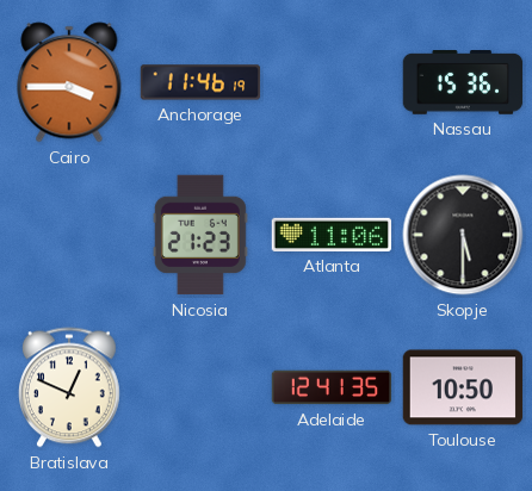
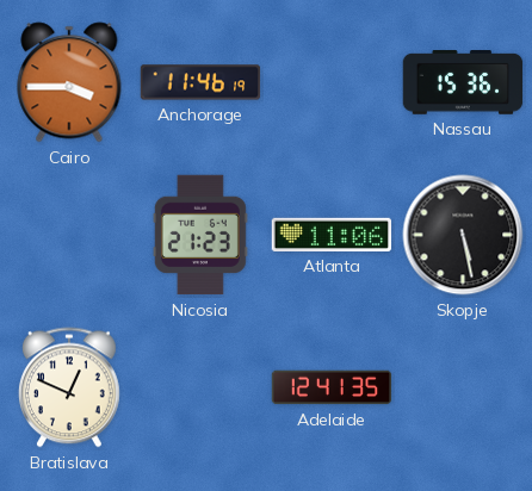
Skopje: 5:30 -> 5:28
Toulouse: 10:50 -> none
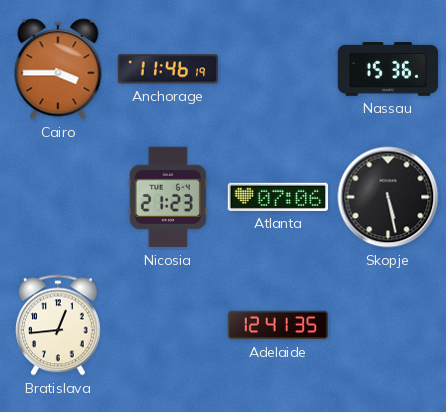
Atlanta: 11:06 -> 07:06
Bratislava: 12:49 -> 12:44
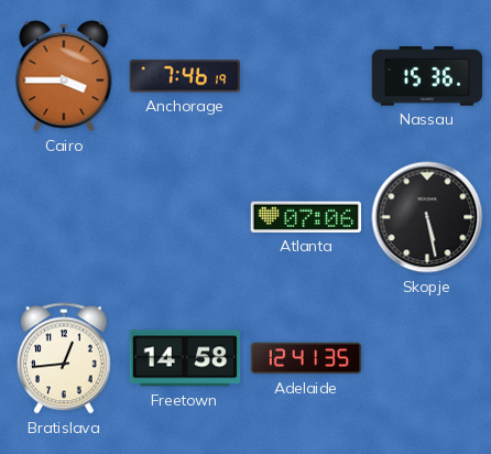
Anchorage: 11:46 -> 7:46
Nicosia: 21:23 -> none
Freetown: none -> 14:58
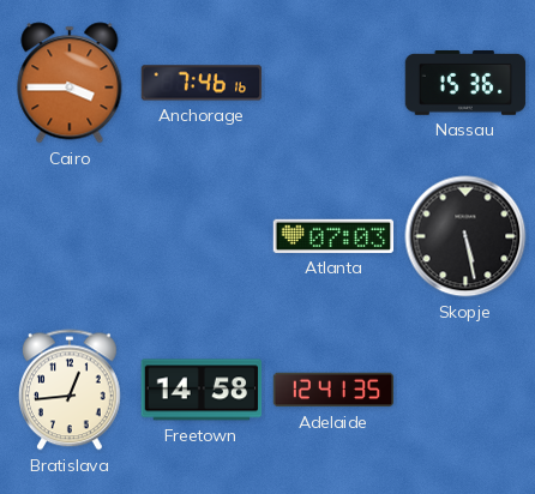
Anchorage: 7:46:19 -> 7:46:16
Atlanta: 07:06 -> 07:03
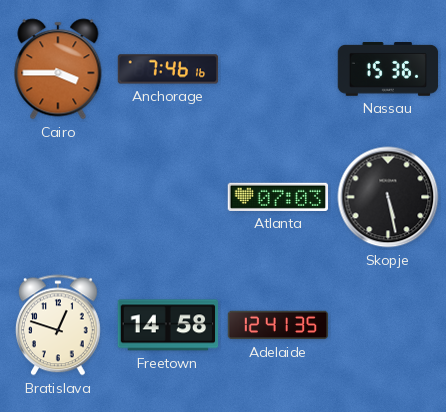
Bratislava: 12:44 -> 12:48
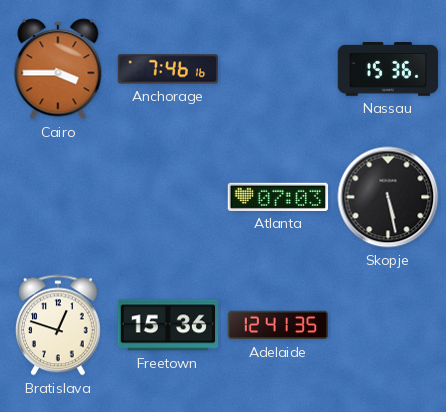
Freetown: 14:58 -> 15:36
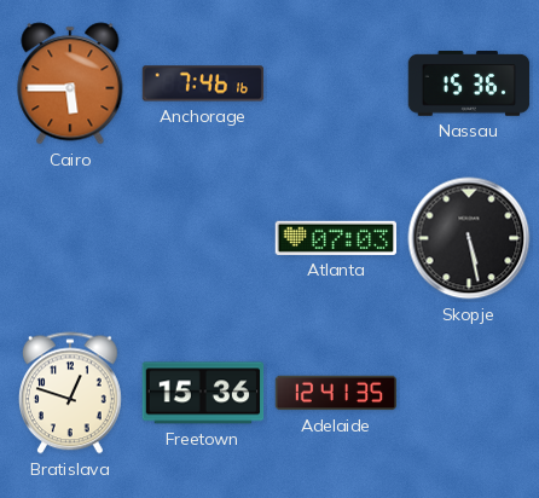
Cairo: 3:45 -> 5:45
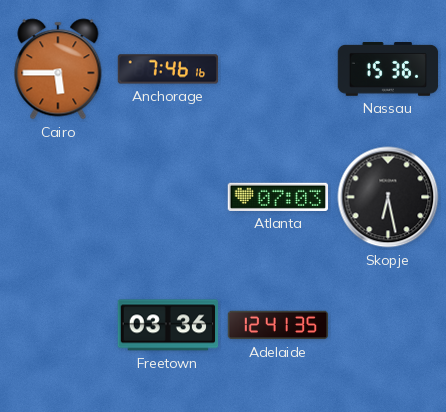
Skopje: 5:28 -> 6:28
Bratislava: 12:48 -> none
Freetown: 15:36 -> 03:36
